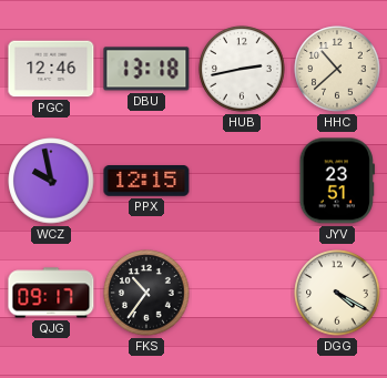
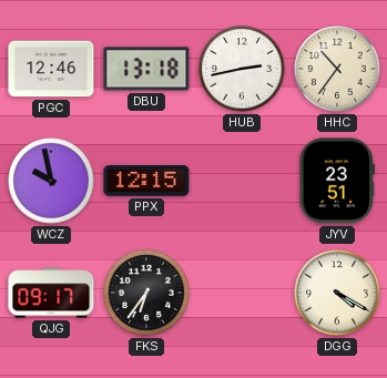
HHC: 10:38 -> 10:36
FKS: 10:36 -> 6:36
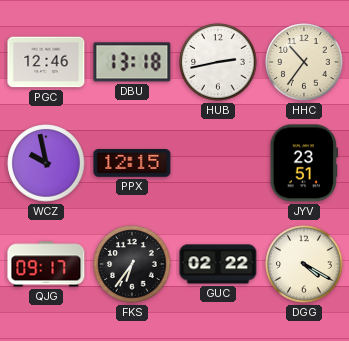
GUC: none -> 02:22
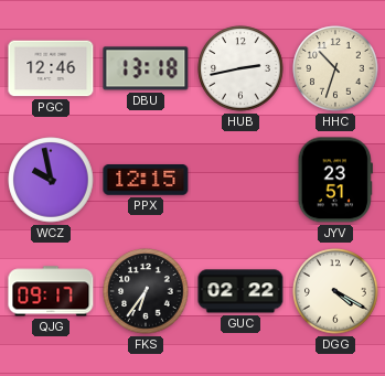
HHC: 10:36 -> 10:33
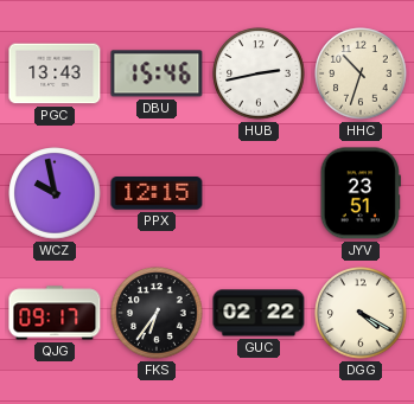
PGC: 12:46 -> 13:43
DBU: 13:18 -> 15:46
